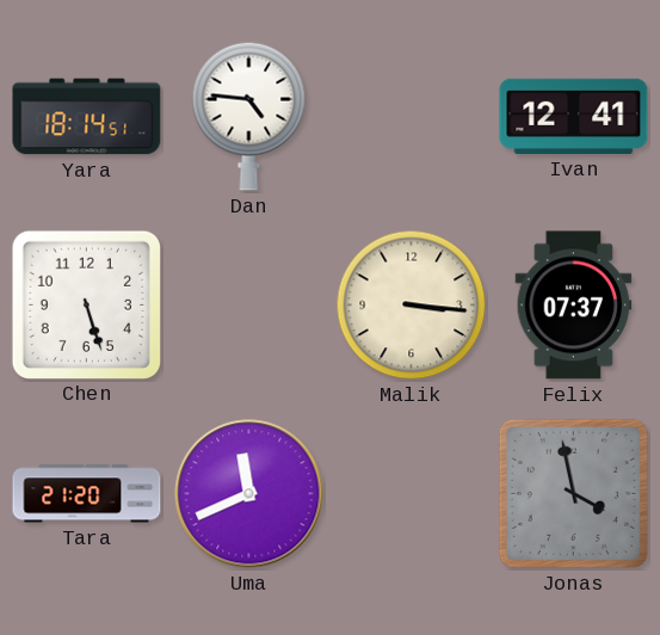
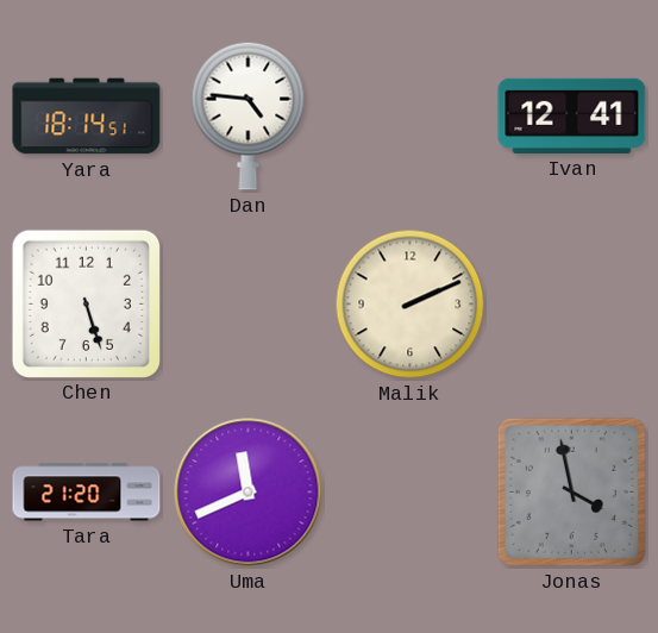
Malik: 3:16 -> 2:11
Felix: 07:37 -> none
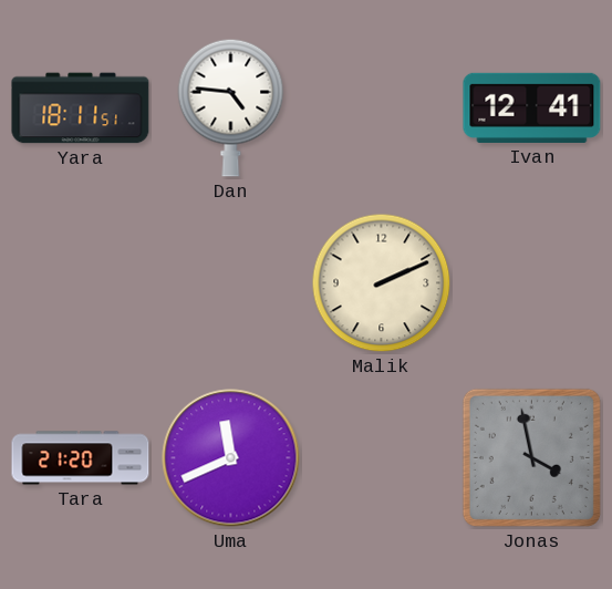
Yara: 18:14 -> 18:11
Chen: 5:27 -> none
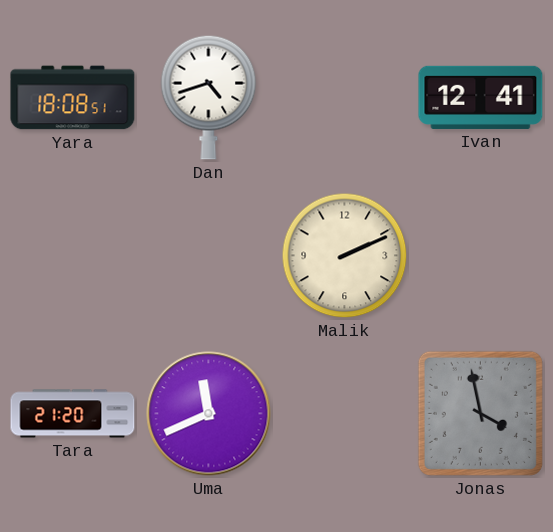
Yara: 18:11 -> 18:08
Dan: 4:46 -> 4:42
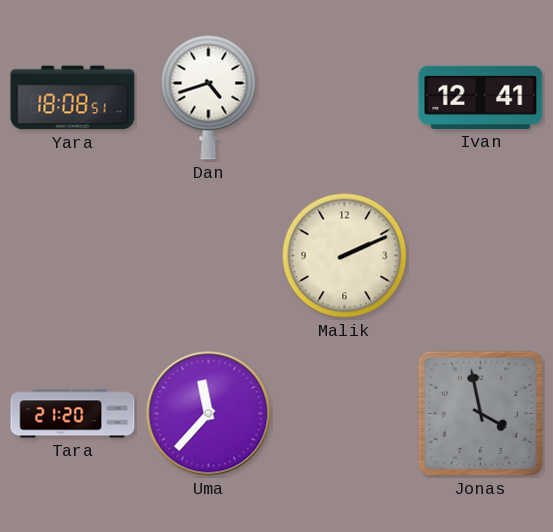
Uma: 11:41 -> 11:37
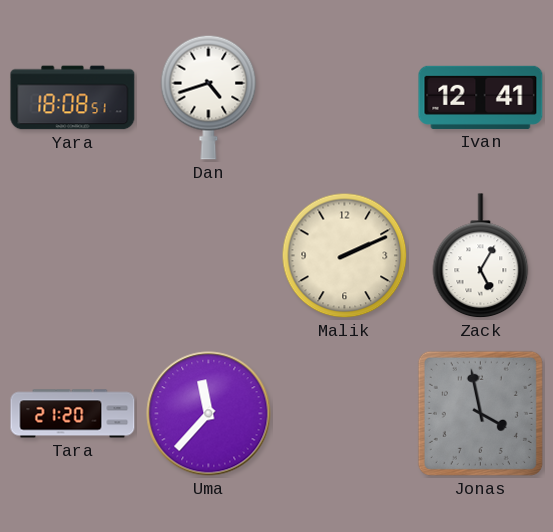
Zack: none -> 5:05
